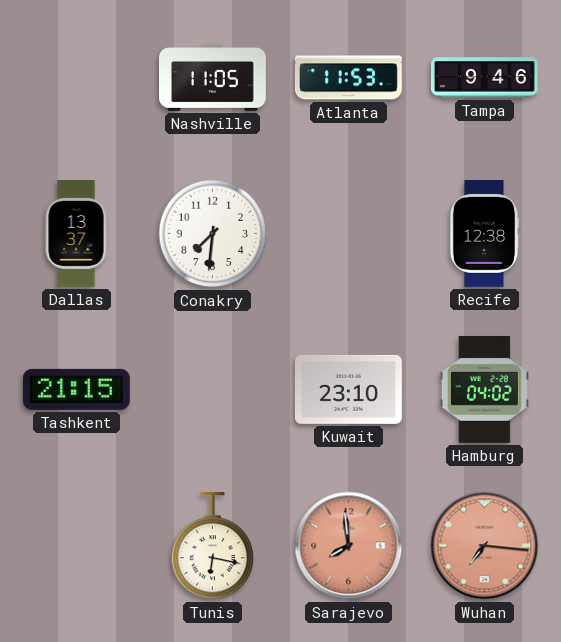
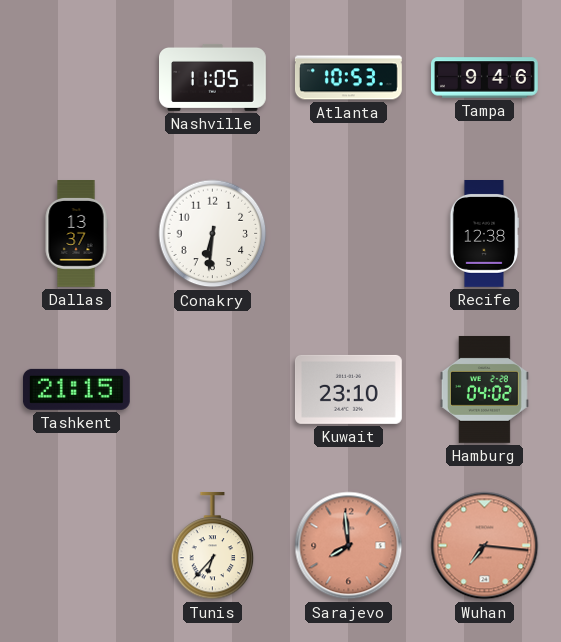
Atlanta: 11:53 -> 10:53
Conakry: 7:31 -> 6:31
Tunis: 6:17 -> 6:37
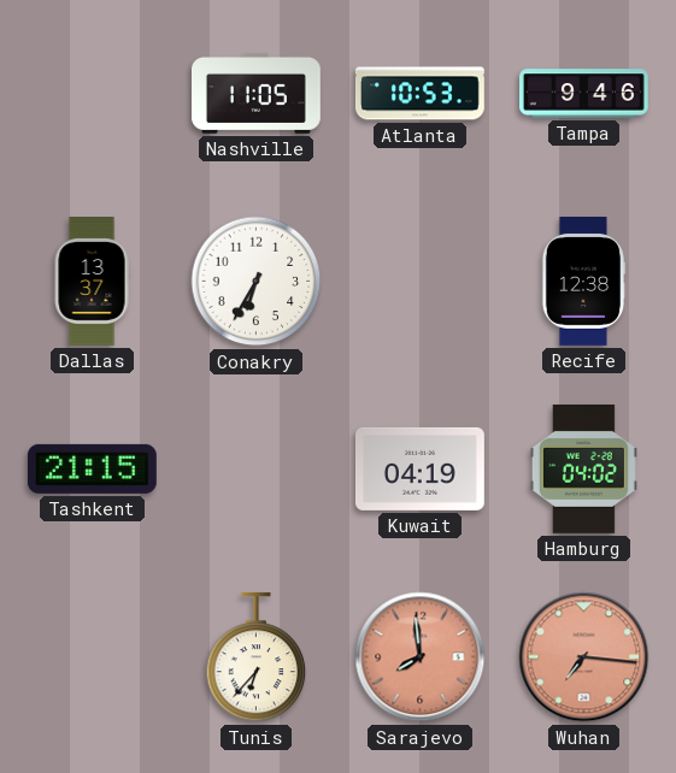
Conakry: 6:31 -> 6:35
Kuwait: 23:10 -> 04:19
